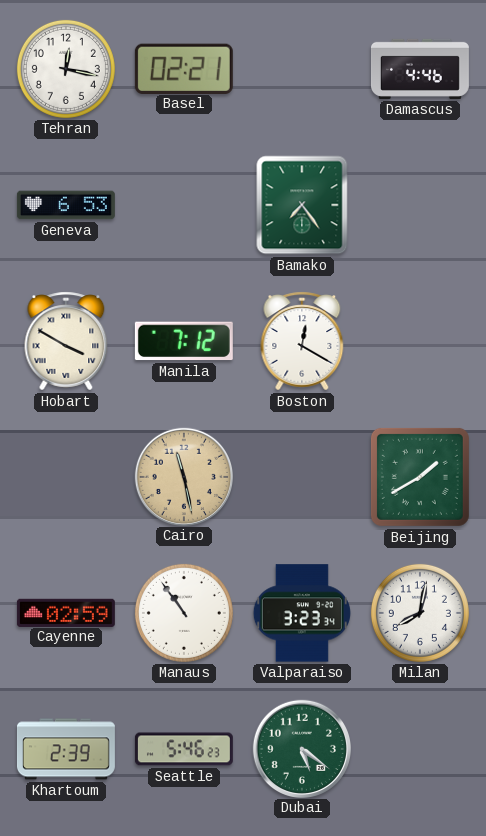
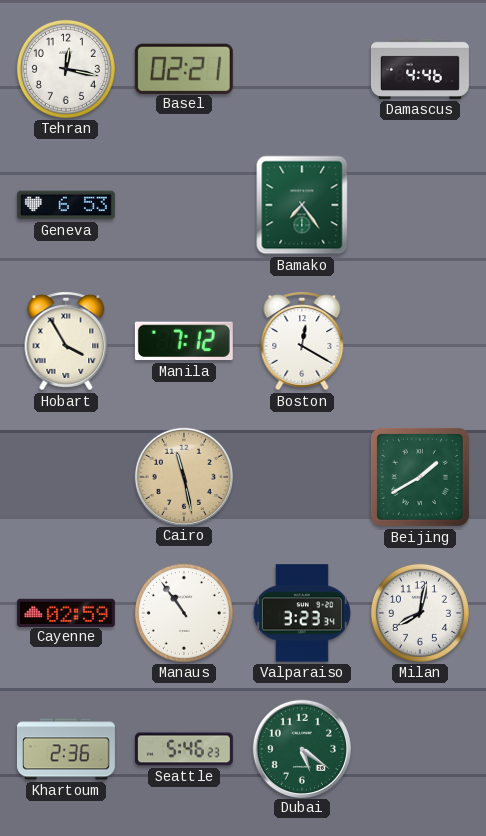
Hobart: 3:50 -> 3:55
Khartoum: 2:39 -> 2:36
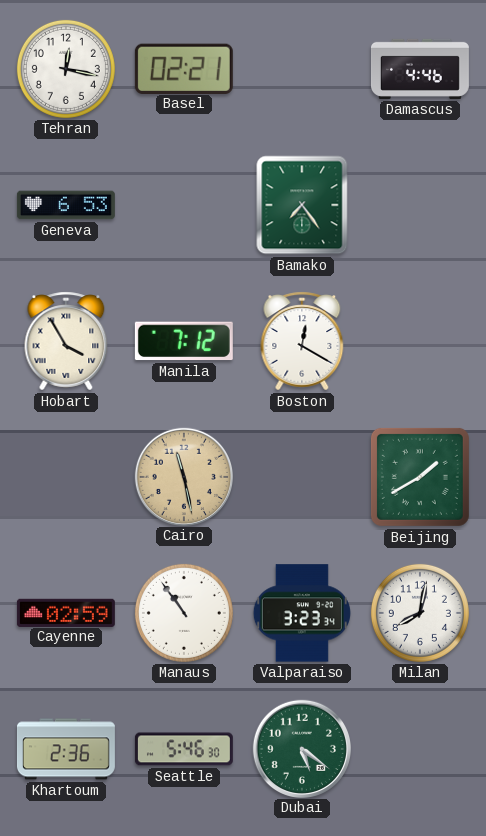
Seattle: 5:46:23 -> 5:46:30
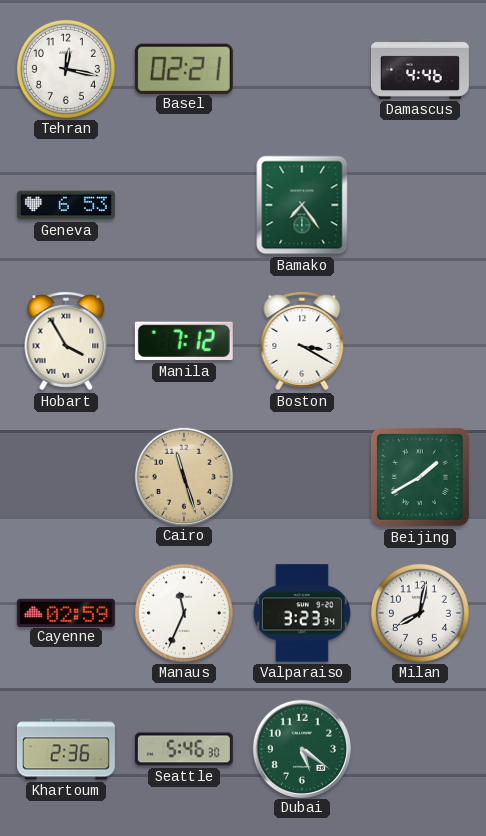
Boston: 12:20 -> 3:20
Cairo: 11:28 -> 11:27
Manaus: 10:54 -> 11:34
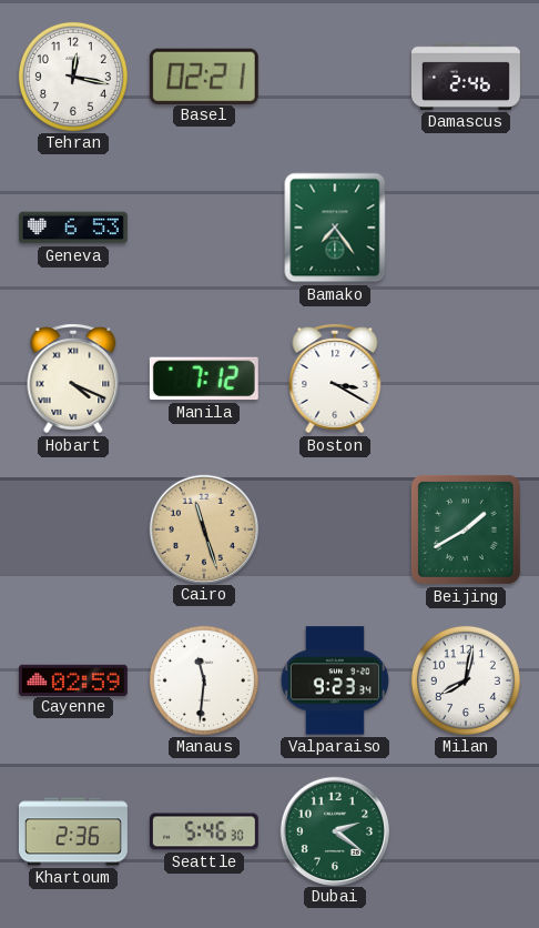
Damascus: 4:46 -> 2:46
Hobart: 3:55 -> 4:19
Manaus: 11:34 -> 11:31
Valparaiso: 3:23 -> 9:23
Dubai: 5:21 -> 2:21
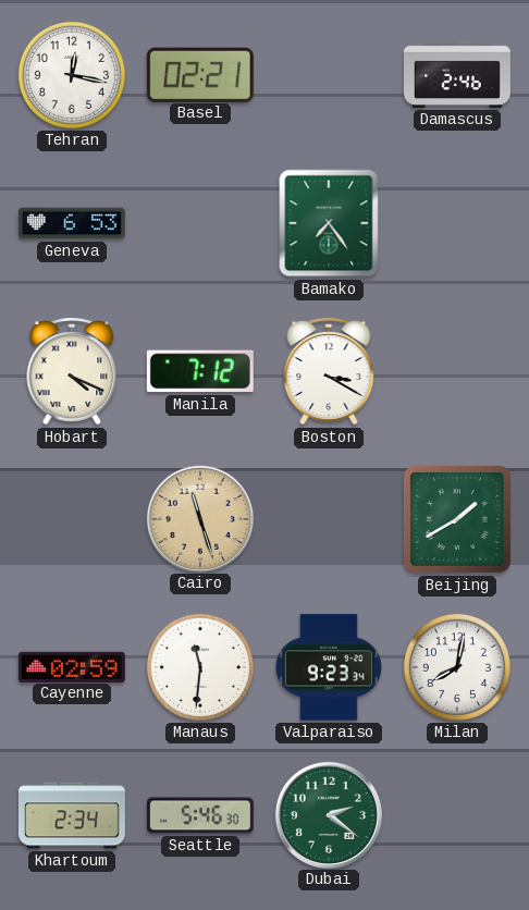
Khartoum: 2:36 -> 2:34
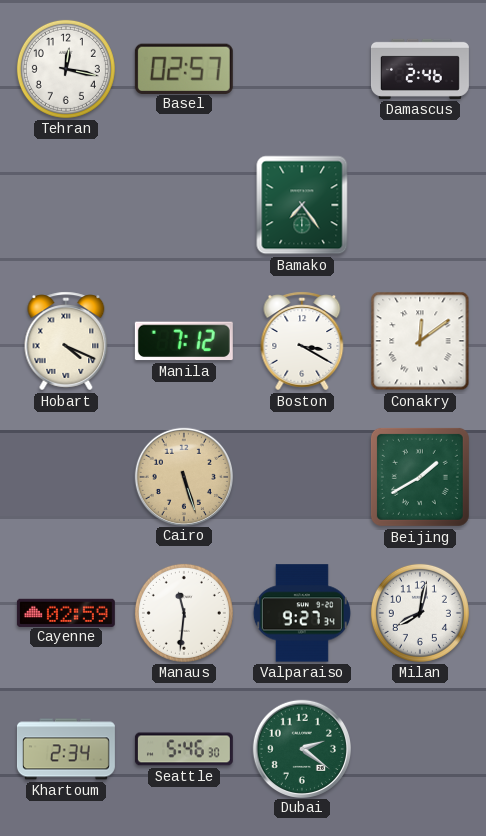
Basel: 02:21 -> 02:57
Geneva: 6:53 -> none
Conakry: none -> 12:09
Cairo: 11:27 -> 5:27
Valparaiso: 9:23 -> 9:27
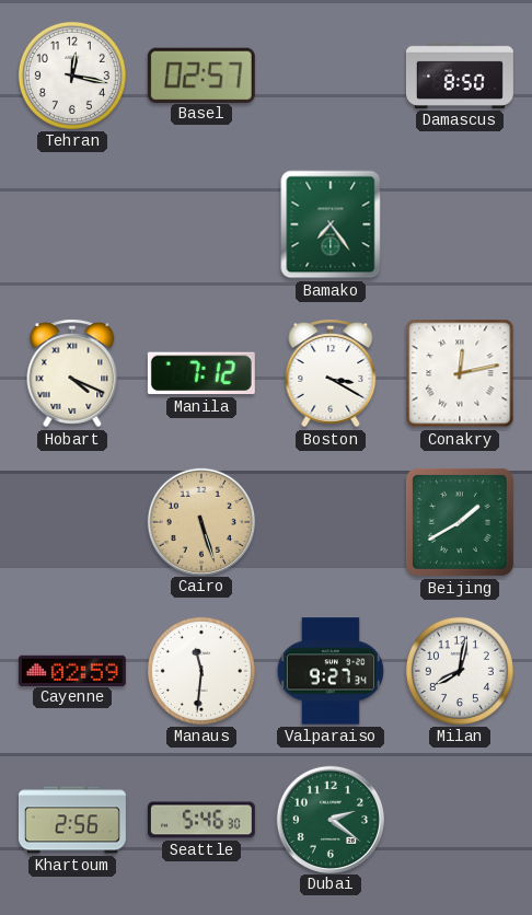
Damascus: 2:46 -> 8:50
Conakry: 12:09 -> 12:13
Khartoum: 2:34 -> 2:56
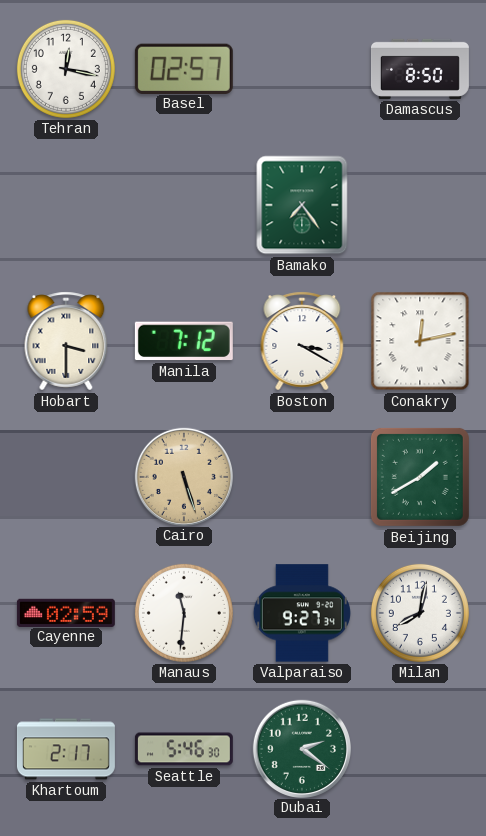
Hobart: 4:19 -> 3:30
Khartoum: 2:56 -> 2:17
